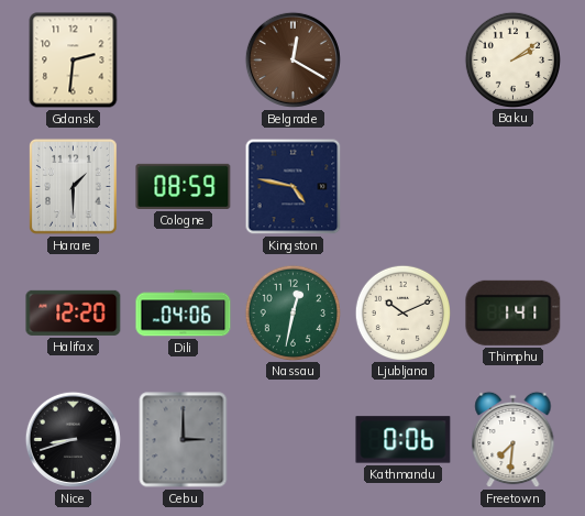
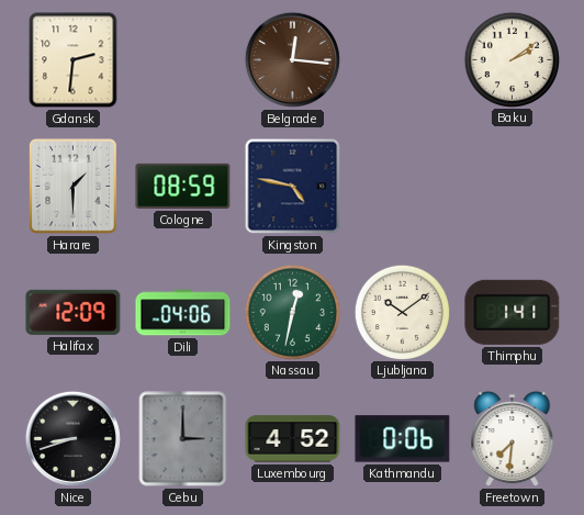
Belgrade: 12:20 -> 12:16
Halifax: 12:20 -> 12:09
Ljubljana: 10:11 -> 10:09
Luxembourg: none -> 4:52
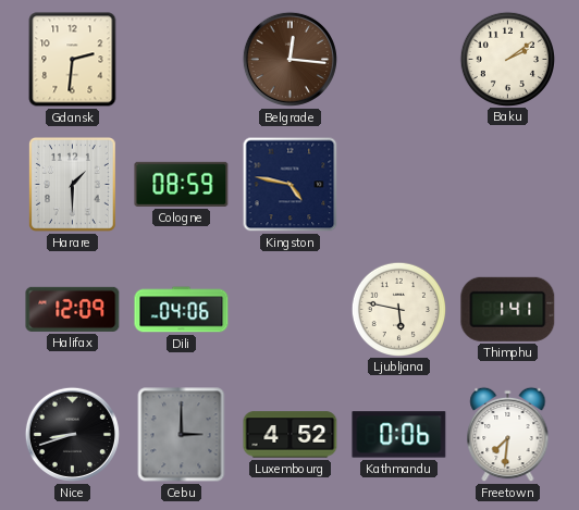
Nassau: 12:32 -> none
Ljubljana: 10:09 -> 5:47
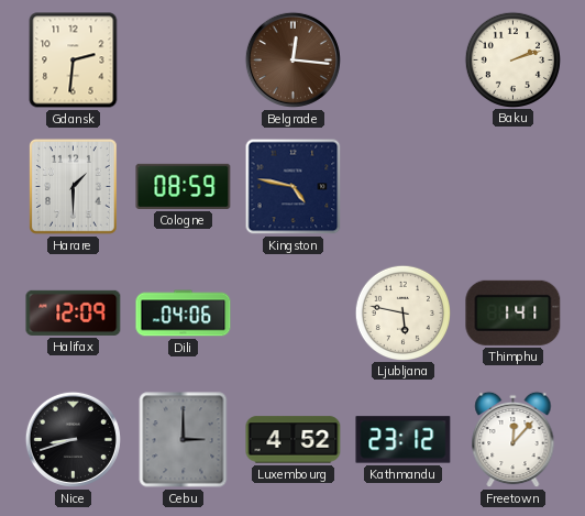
Baku: 2:09 -> 2:12
Kathmandu: 0:06 -> 23:12
Freetown: 7:31 -> 12:07
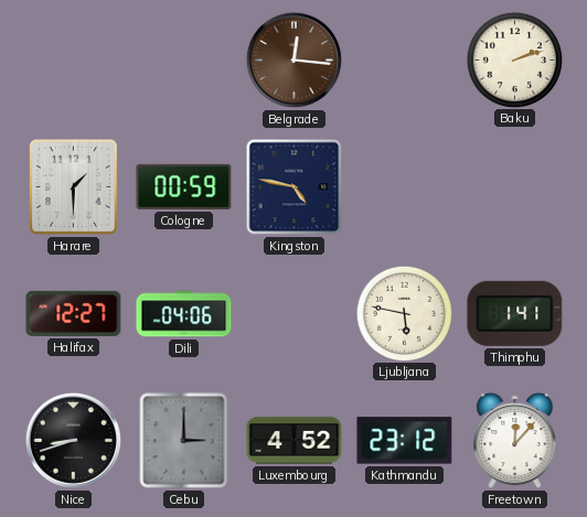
Gdansk: 2:31 -> none
Cologne: 08:59 -> 00:59
Halifax: 12:09 -> 12:27
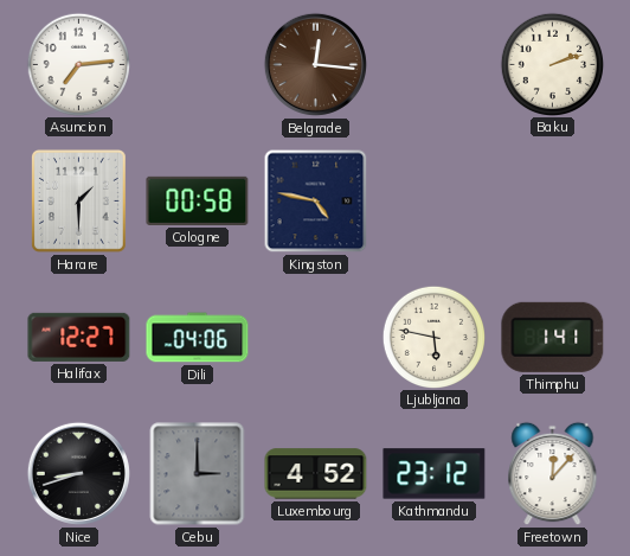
Asuncion: none -> 7:14
Cologne: 00:59 -> 00:58
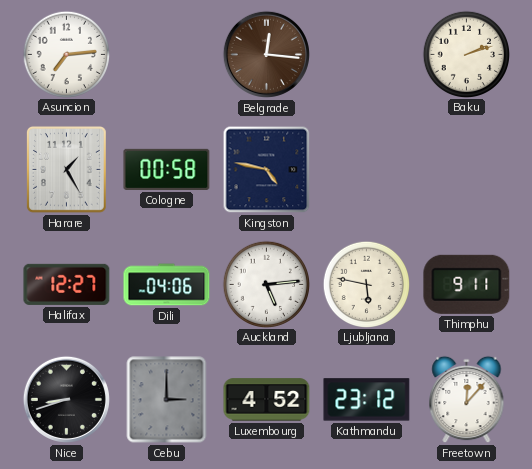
Harare: 1:30 -> 1:25
Auckland: none -> 5:14
Thimphu: 1:41 -> 9:11
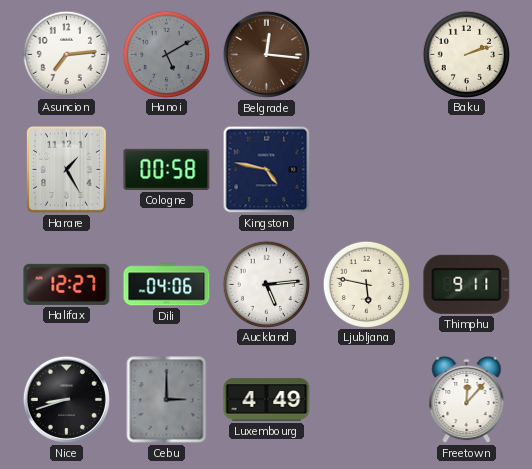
Hanoi: none -> 5:10
Luxembourg: 4:52 -> 4:49
Kathmandu: 23:12 -> none
